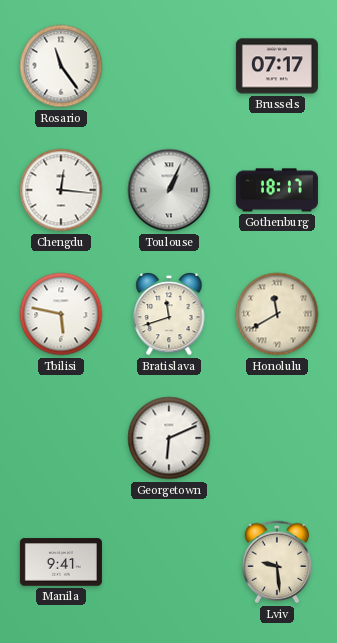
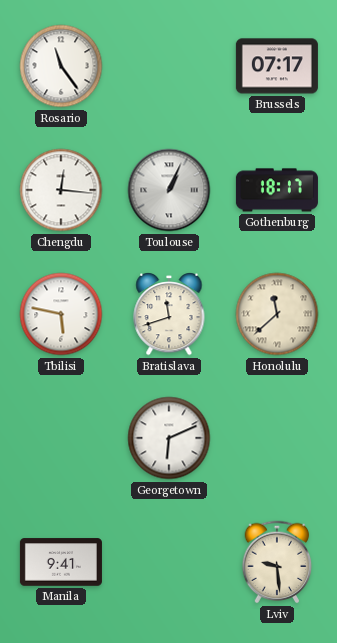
Honolulu: 11:40 -> 11:38
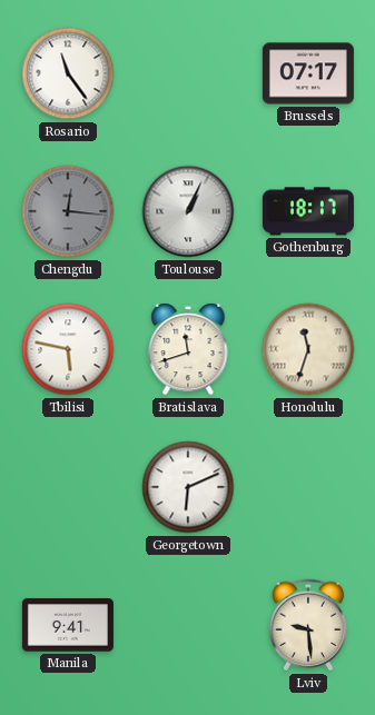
Chengdu dial: white -> grey
Honolulu: 11:38 -> 11:33
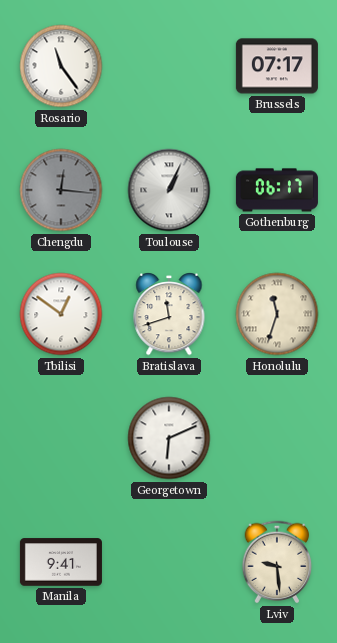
Gothenburg: 18:17 -> 06:17
Tbilisi: 5:47 -> 12:51
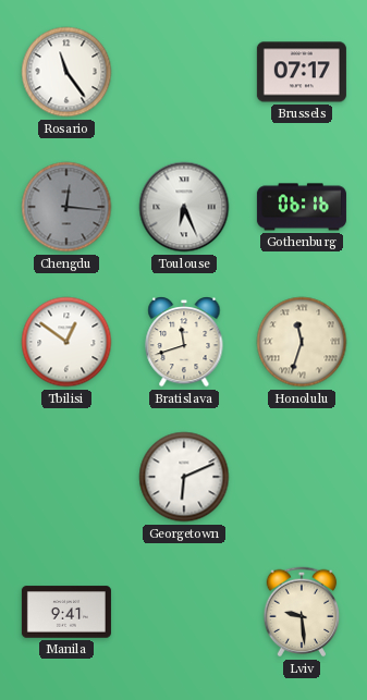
Toulouse: 1:04 -> 6:26
Gothenburg: 06:17 -> 06:16
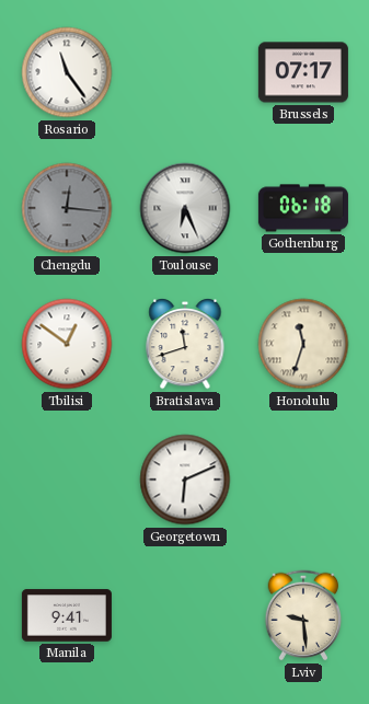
Gothenburg: 06:16 -> 06:18
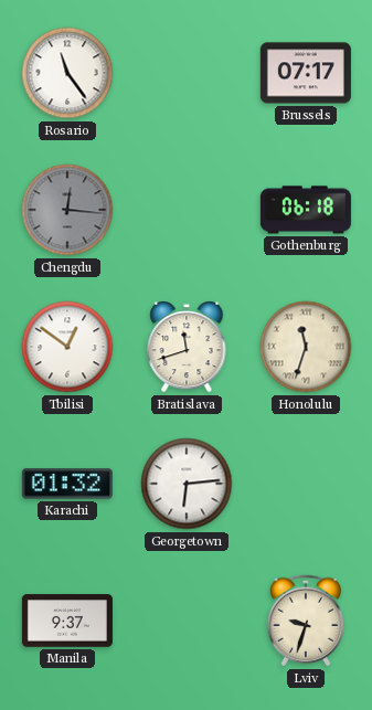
Toulouse: 6:26 -> none
Karachi: none -> 01:32
Georgetown: 6:11 -> 6:14
Manila: 9:41 -> 9:37
Lviv: 9:29 -> 9:33
